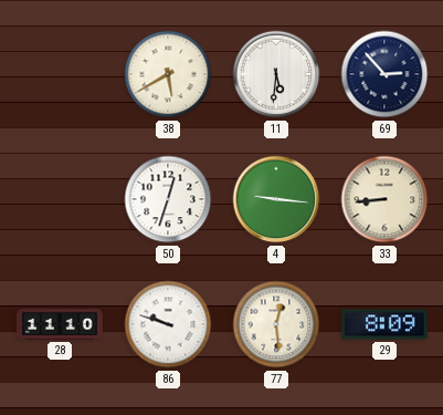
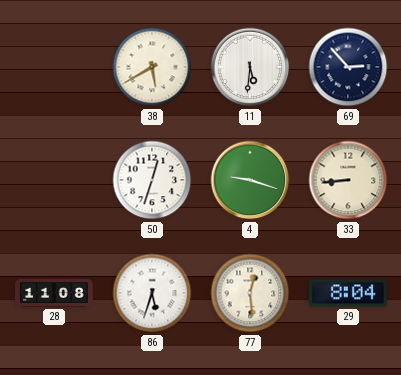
4: 9:16 -> 9:18
28: 11:10 -> 11:08
86: 9:48 -> 5:33
29: 8:09 -> 8:04
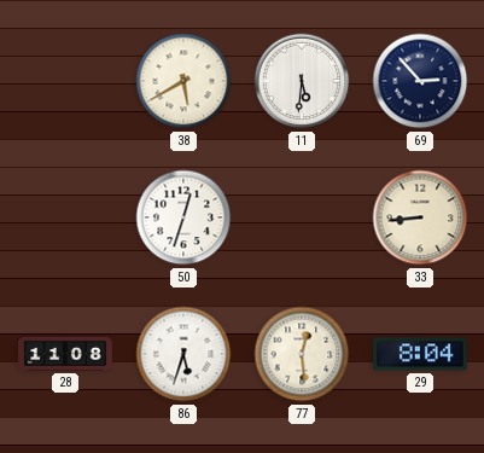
4: 9:18 -> none
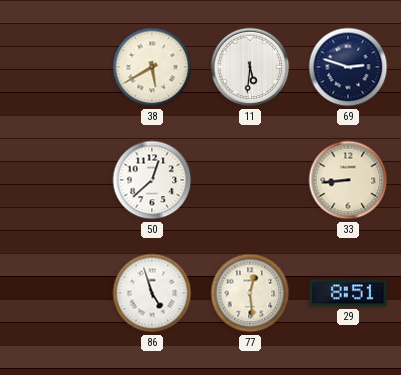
69: 2:53 -> 2:48
50: 12:33 -> 12:38
28: 11:08 -> none
86: 5:33 -> 4:57
29: 8:04 -> 8:51
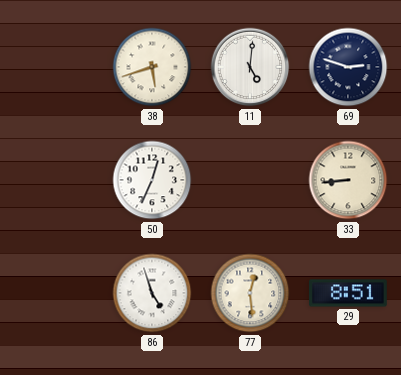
38: 5:40 -> 5:42
11: 5:31 -> 5:01
50: 12:38 -> 12:34
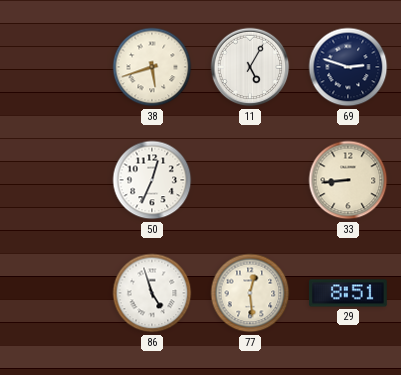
11: 5:01 -> 5:05
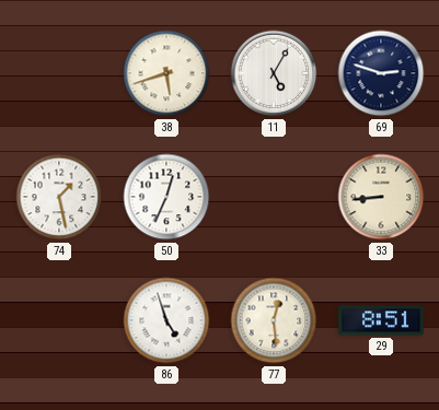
74: none -> 1:28
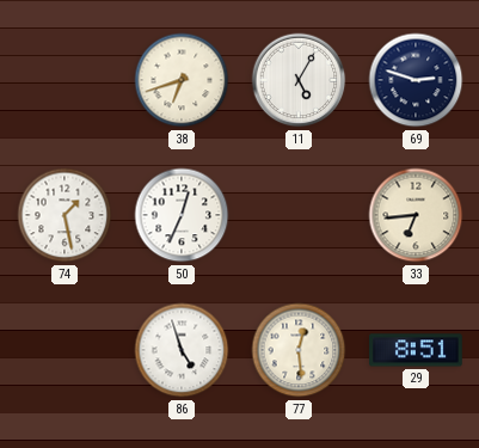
38: 5:42 -> 6:42
33: 8:44 -> 6:44
